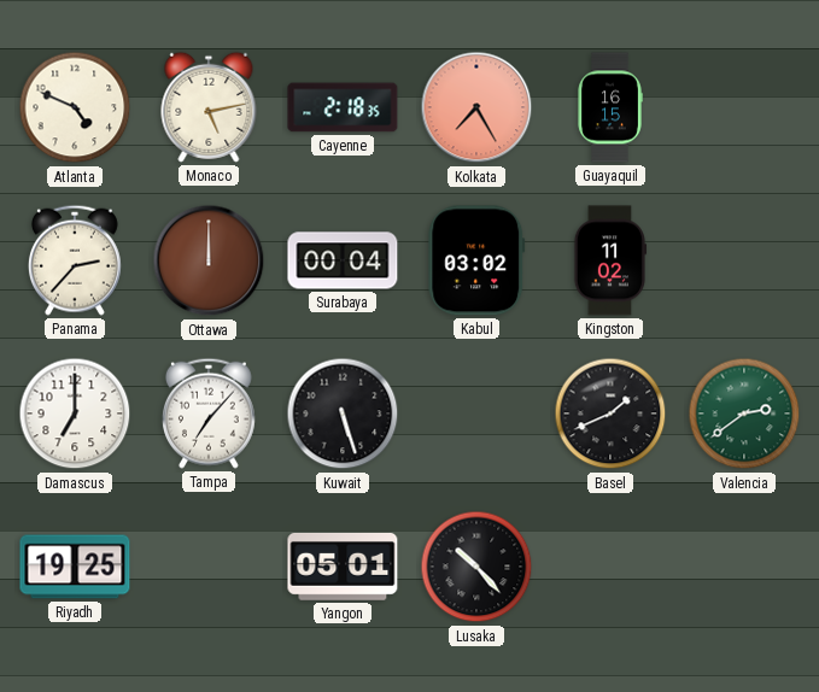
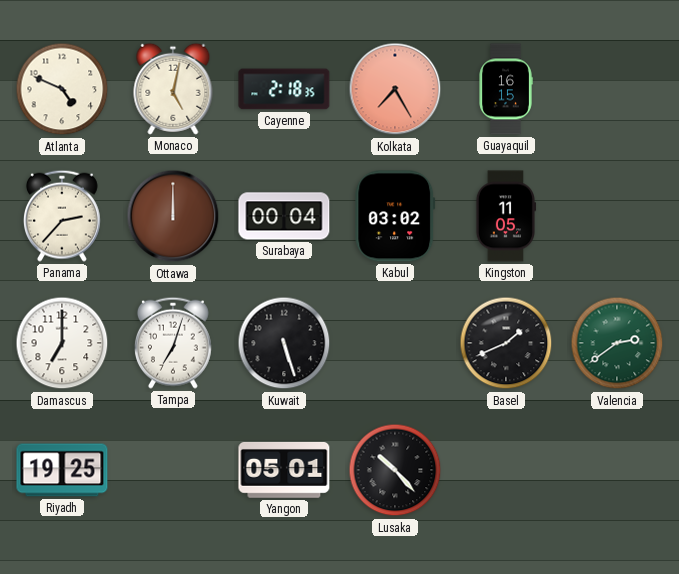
Monaco: 5:13 -> 5:02
Kingston: 11:02 -> 11:05
Tampa: 7:07 -> 7:03
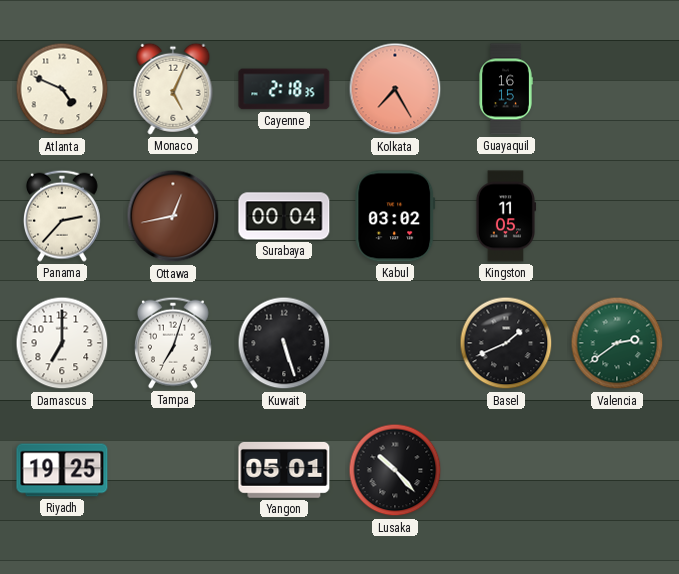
Monaco: 5:02 -> 5:04
Ottawa: 12:00 -> 12:43
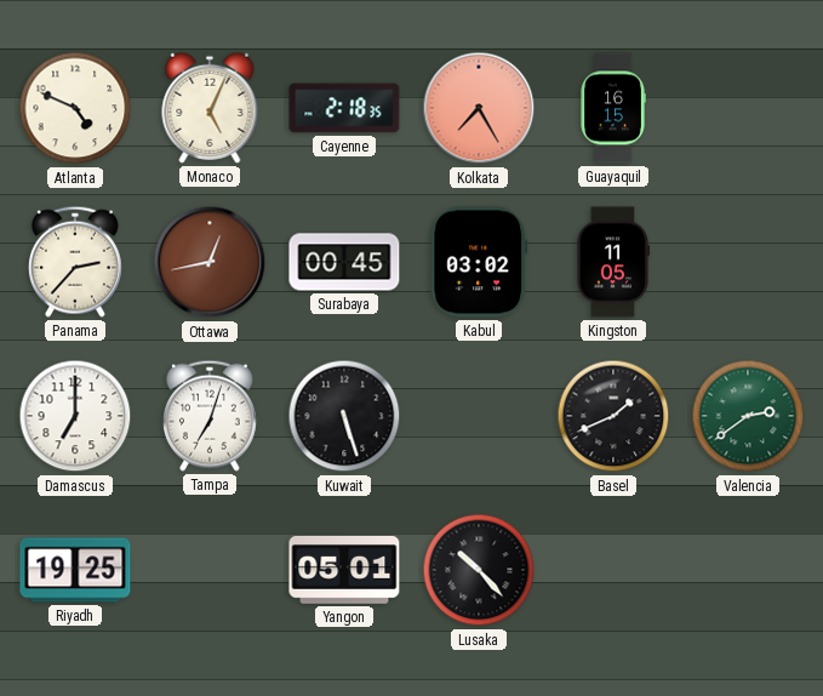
Surabaya: 00:04 -> 00:45
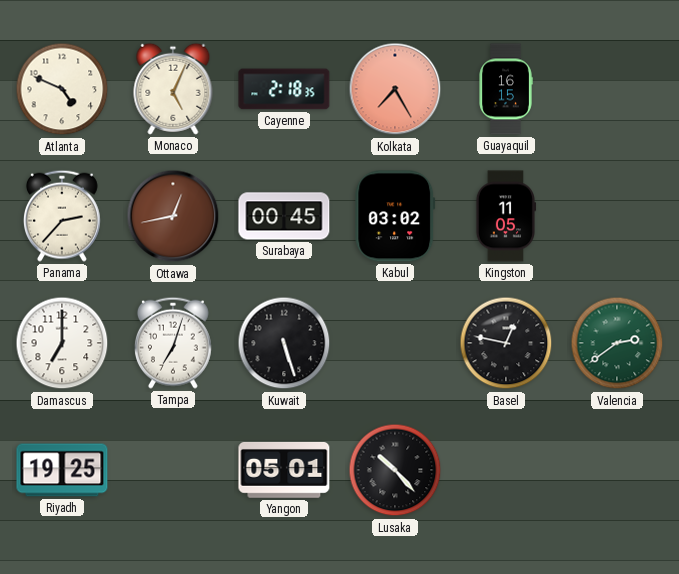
Basel: 1:41 -> 12:47
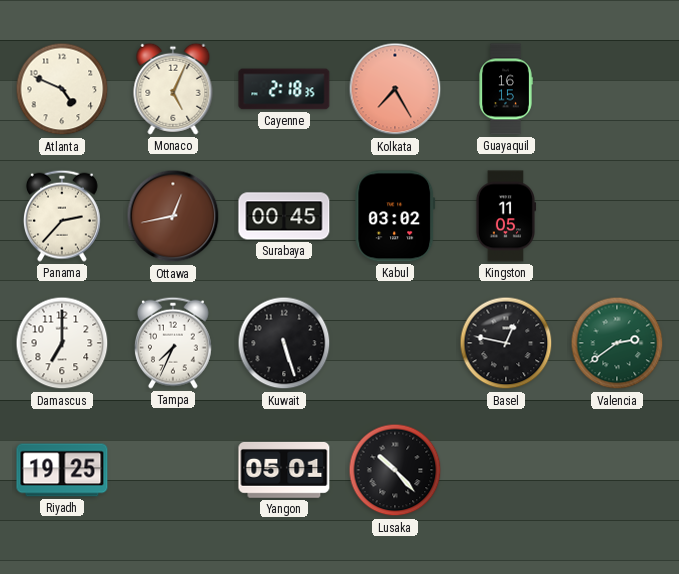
Tampa: 7:03 -> 7:34
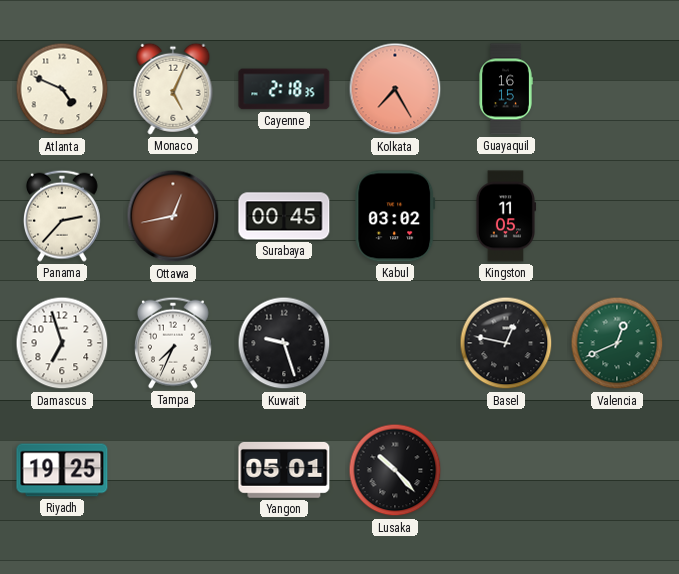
Damascus: 7:00 -> 6:57
Kuwait: 5:27 -> 9:27
Valencia: 2:39 -> 12:41
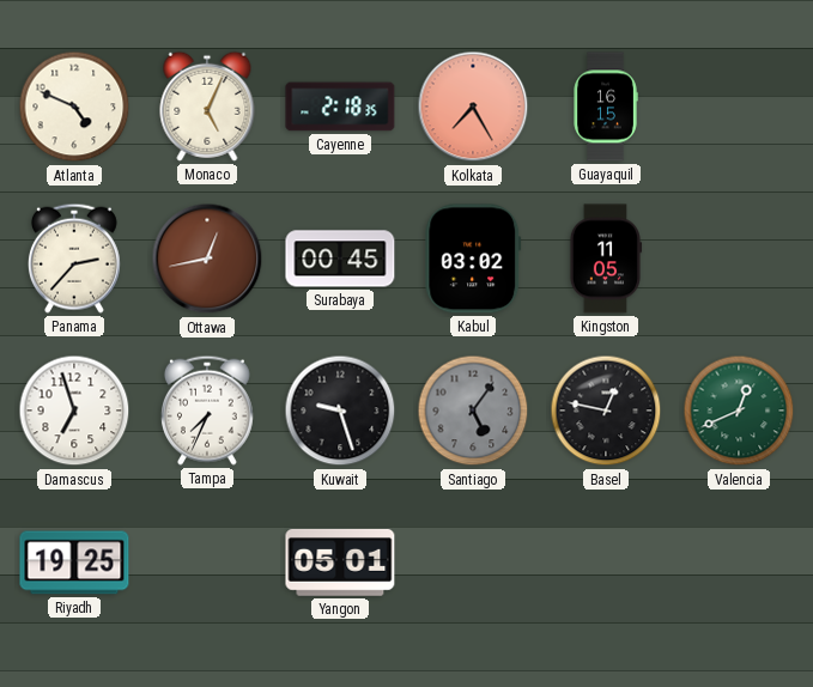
Santiago: none -> 5:06
Lusaka: 10:23 -> none
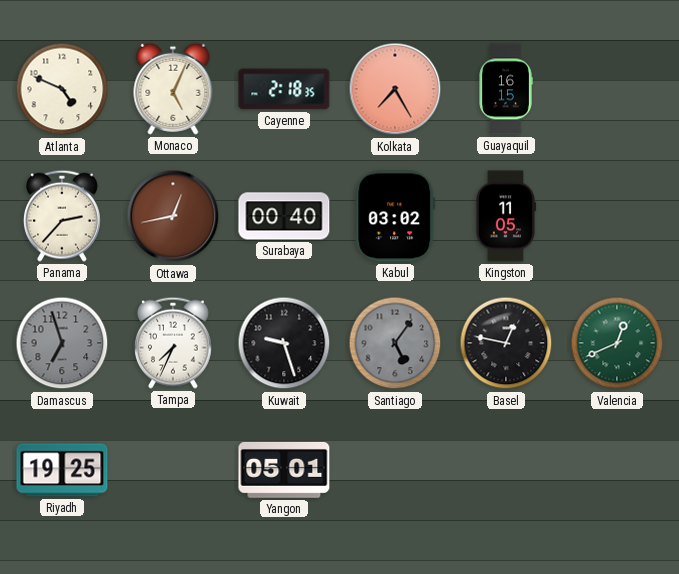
Surabaya: 00:45 -> 00:40
Damascus dial: white -> grey
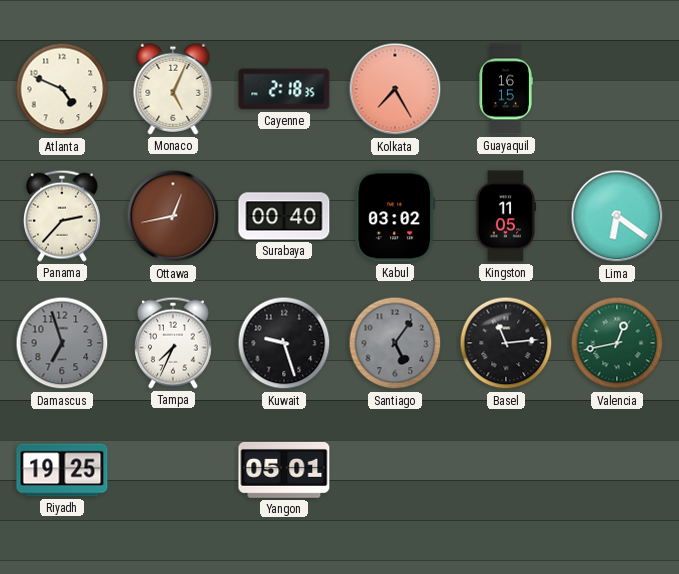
Lima: none -> 6:21
Basel: 12:47 -> 11:14
Valencia: 12:41 -> 12:43
